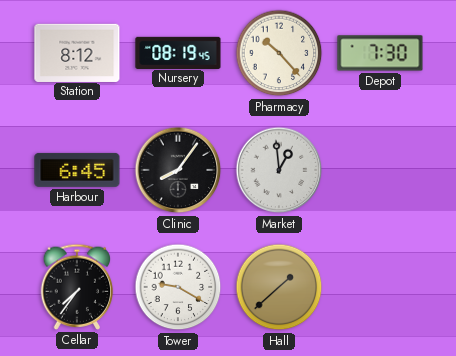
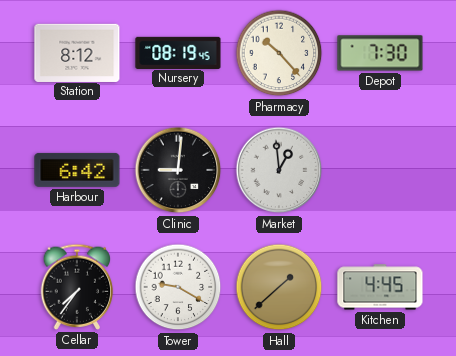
Harbour: 6:45 -> 6:42
Clinic: 8:06 -> 9:01
Kitchen: none -> 4:45
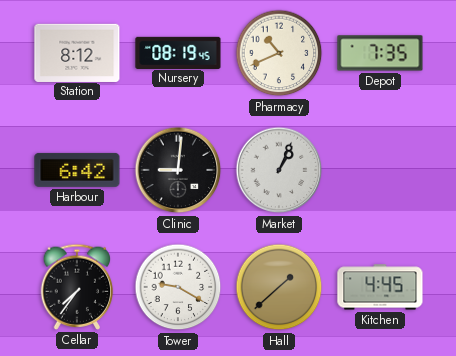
Pharmacy: 10:23 -> 10:41
Depot: 7:30 -> 7:35
Market: 12:59 -> 1:04
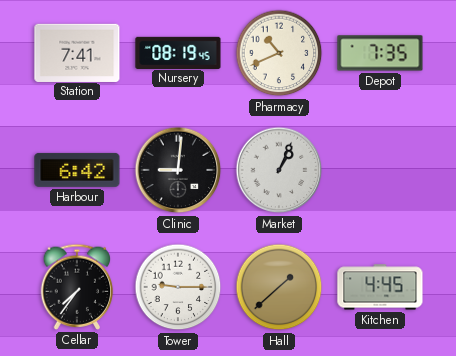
Station: 8:12 -> 7:41
Tower: 9:20 -> 9:15
